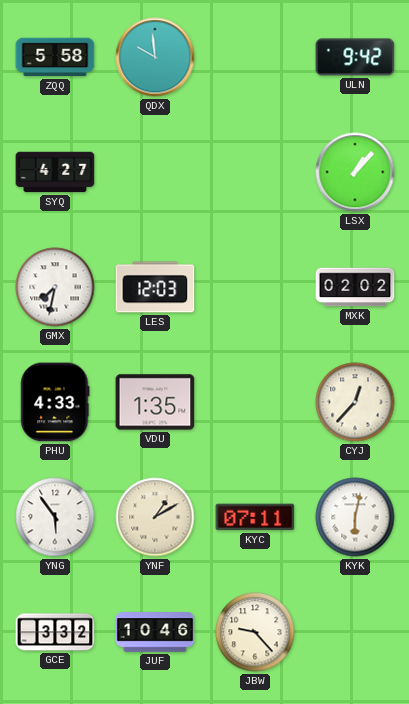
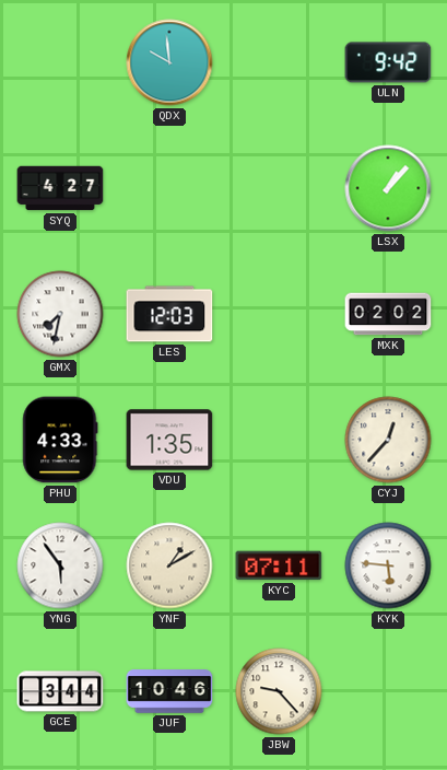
ZQQ: 5:58 -> none
KYK: 6:02 -> 5:46
GCE: 3:32 -> 3:44
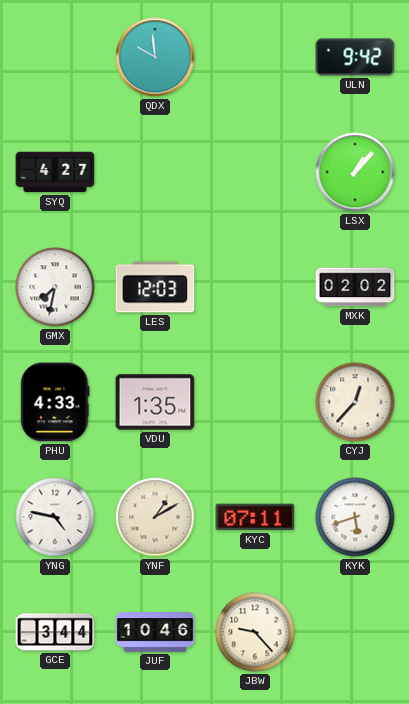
YNG: 5:54 -> 4:47
KYK: 5:46 -> 5:42
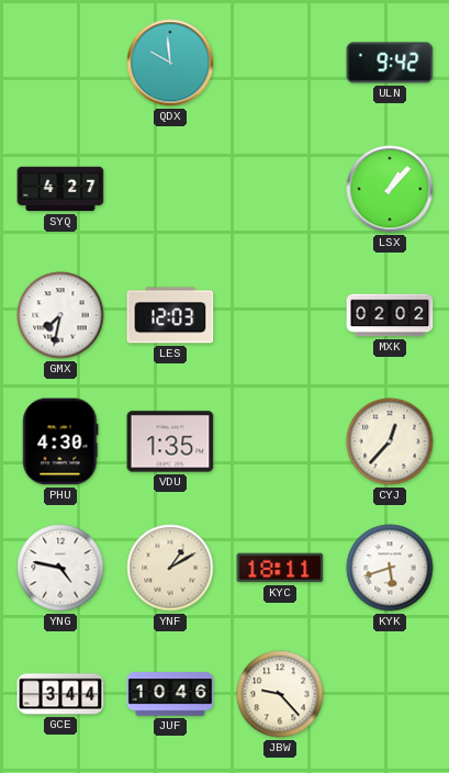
PHU: 4:33 -> 4:30
KYC: 07:11 -> 18:11
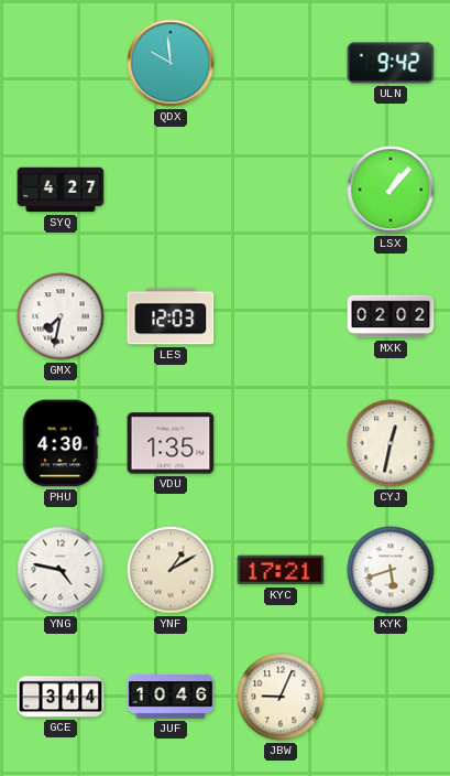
CYJ: 12:37 -> 12:32
KYC: 18:11 -> 17:21
JBW: 9:23 -> 9:04
